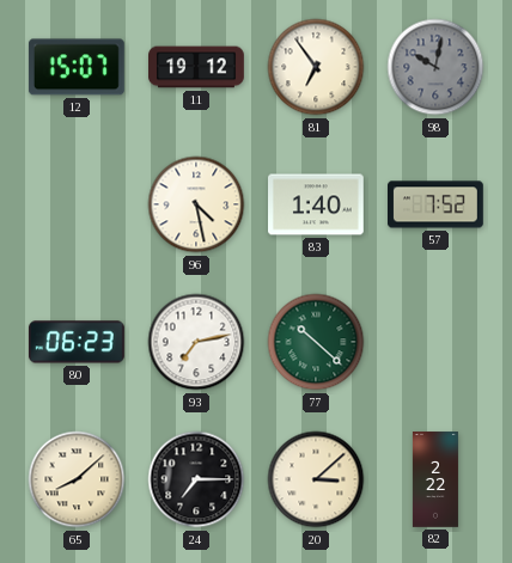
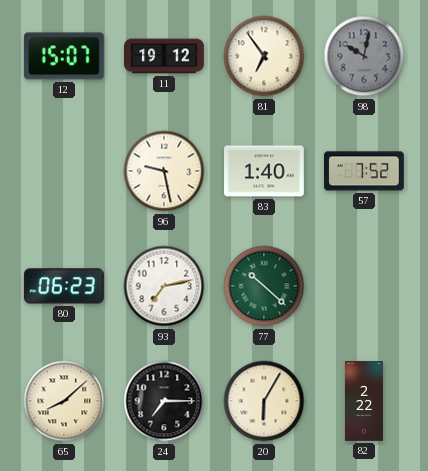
96: 4:28 -> 9:28
20: 3:08 -> 6:05
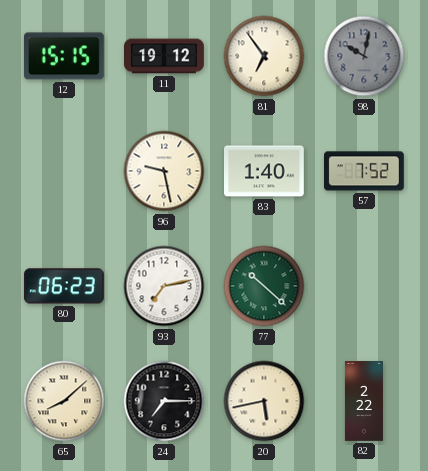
12: 15:07 -> 15:15
20: 6:05 -> 5:43
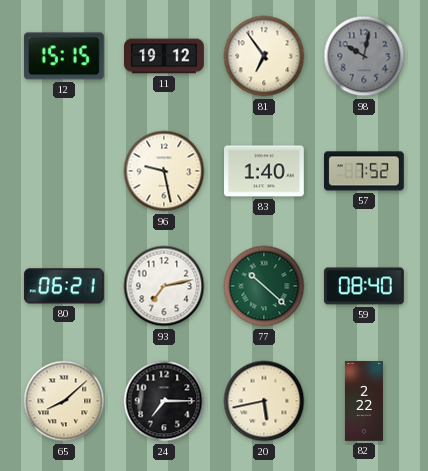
80: 06:23 -> 06:21
59: none -> 08:40
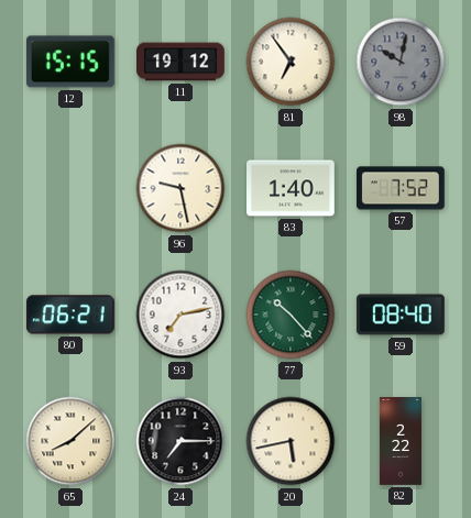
77: 10:22 -> 10:23
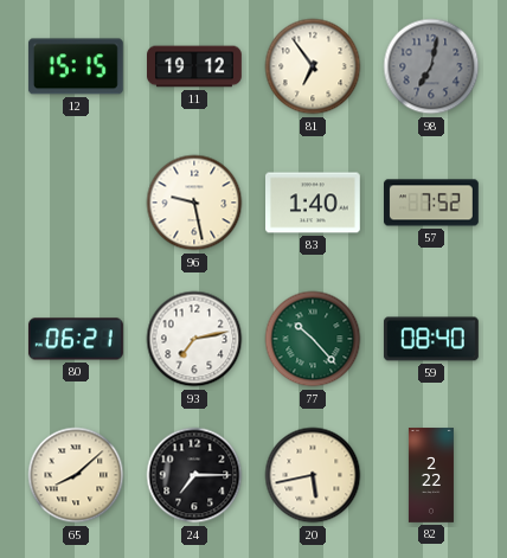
98: 10:02 -> 7:02
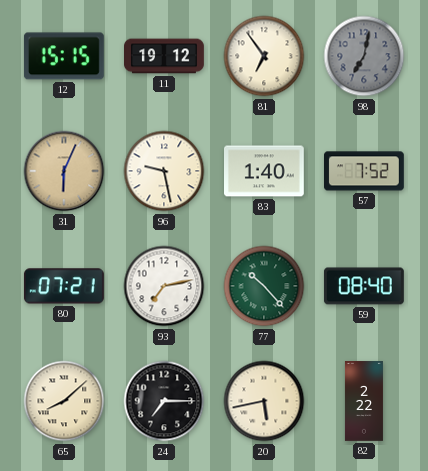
31: none -> 6:04
80: 06:21 -> 07:21
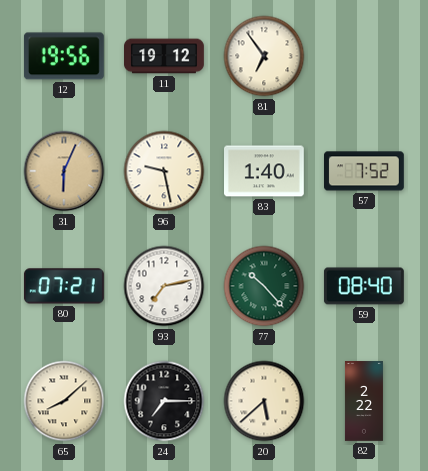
12: 15:15 -> 19:56
98: 7:02 -> none
20: 5:43 -> 5:38
